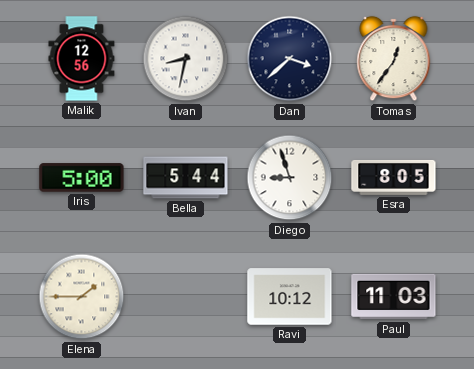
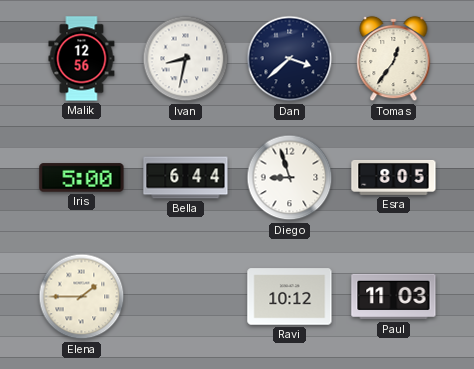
Bella: 5:44 -> 6:44
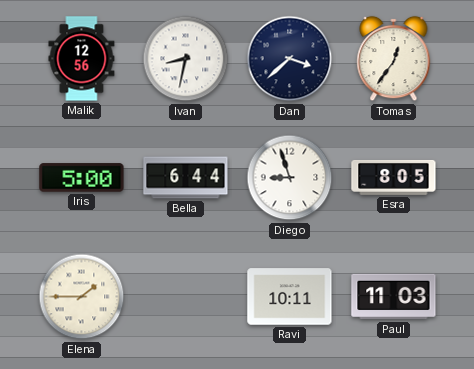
Ravi: 10:12 -> 10:11
